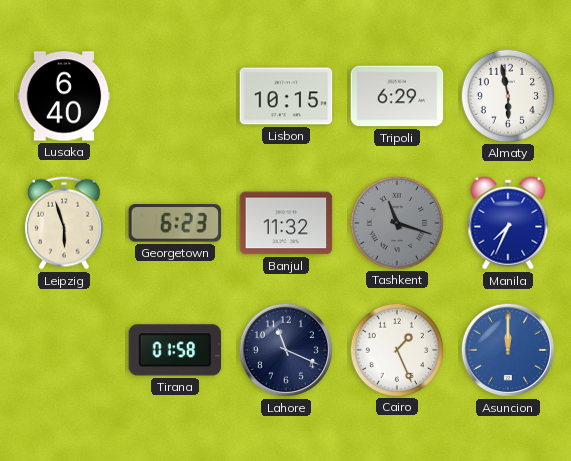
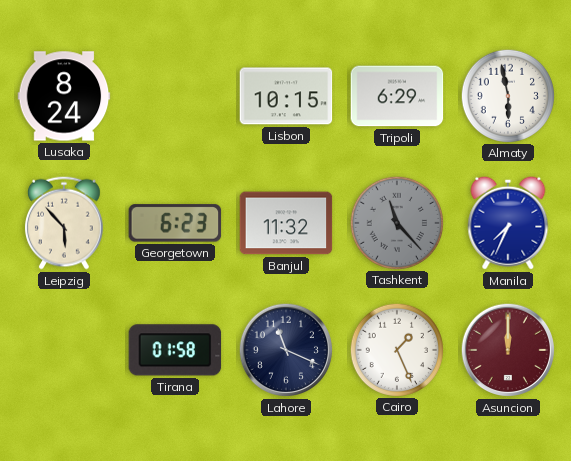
Lusaka: 6:40 -> 8:24
Leipzig: 5:57 -> 5:53
Tashkent: 11:18 -> 11:23
Asuncion dial: blue -> burgundy
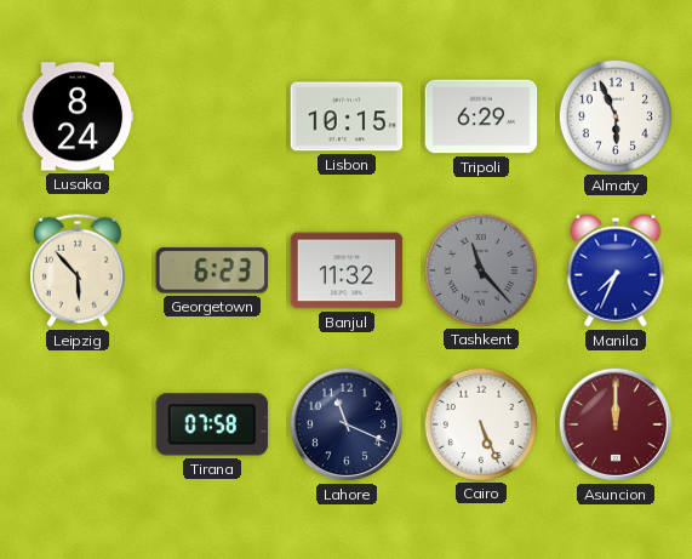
Almaty: 5:58 -> 5:56
Tirana: 01:58 -> 07:58
Cairo: 1:26 -> 5:26
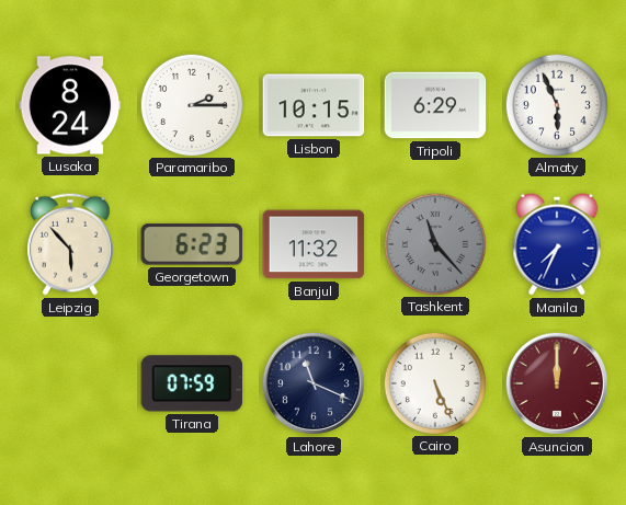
Paramaribo: none -> 2:15
Tirana: 07:58 -> 07:59
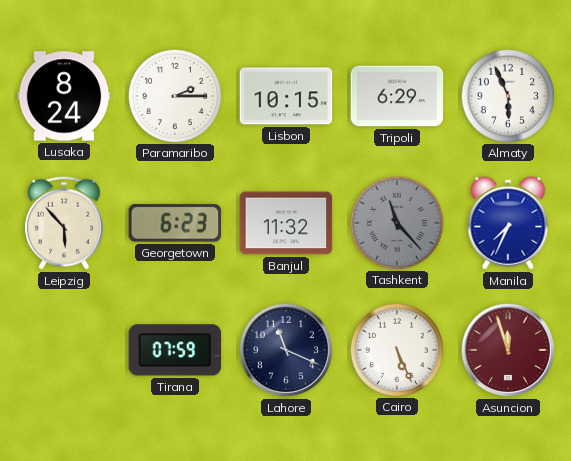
Asuncion: 12:00 -> 11:57
